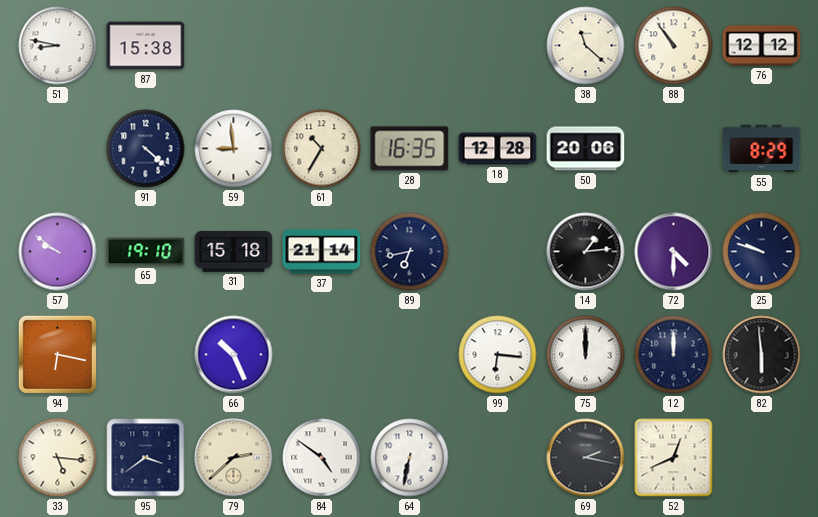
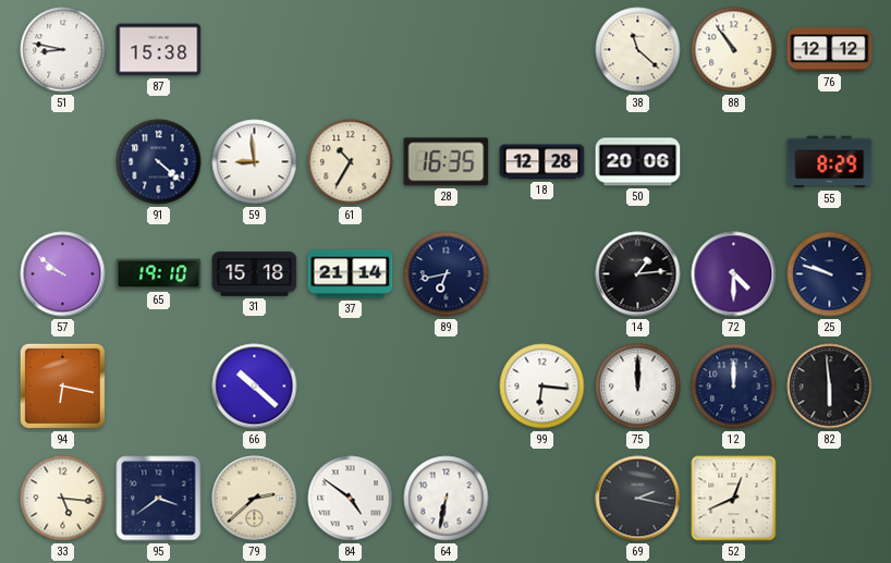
66: 10:26 -> 10:22
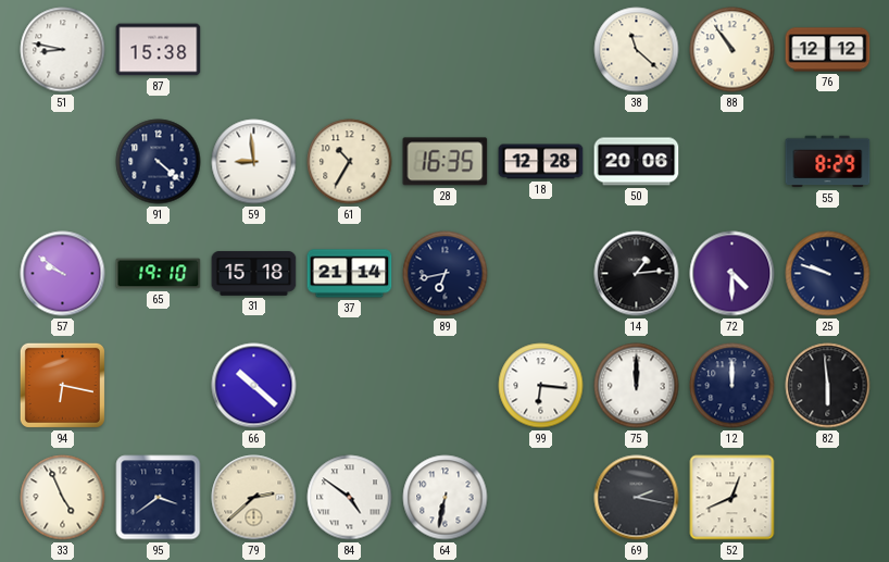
33: 5:16 -> 4:56
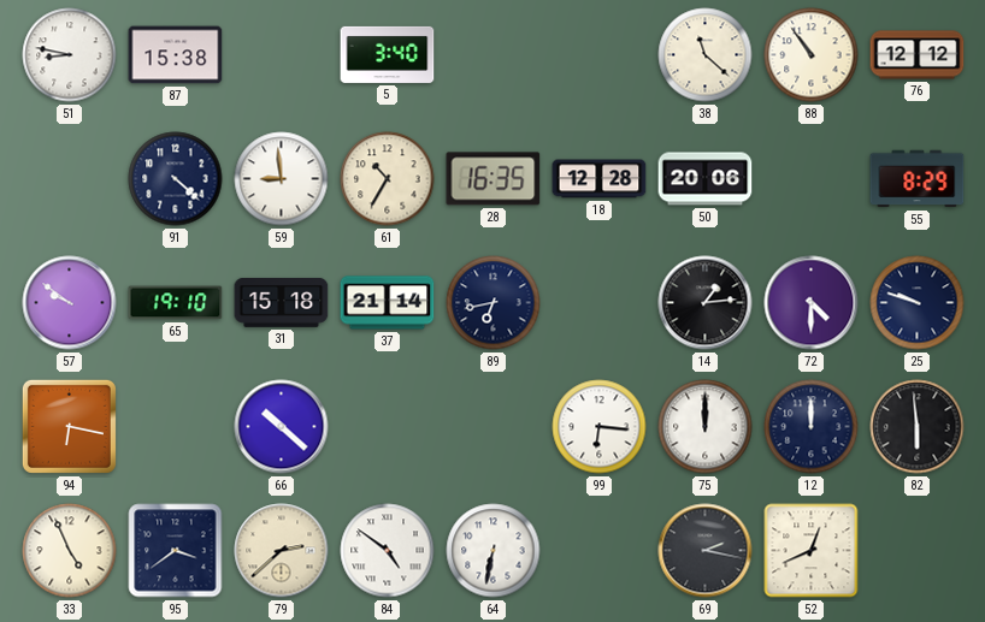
5: none -> 3:40
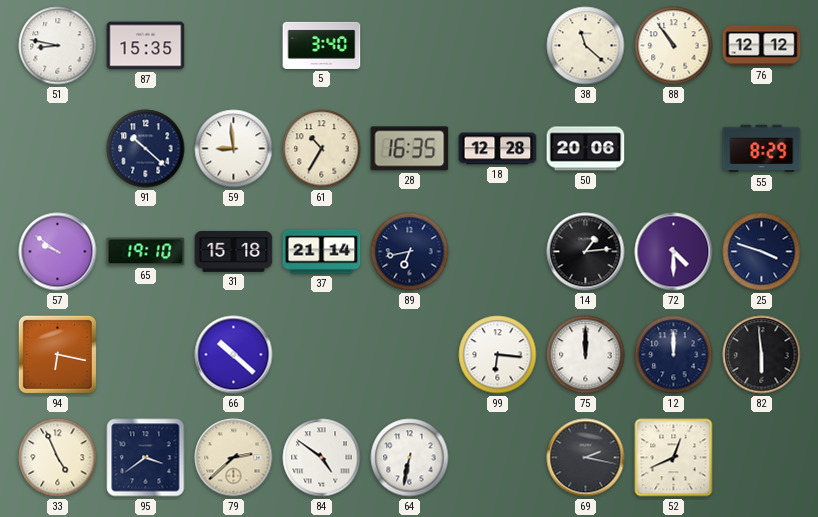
87: 15:38 -> 15:35
91: 4:22 -> 10:22
25: 9:48 -> 3:48
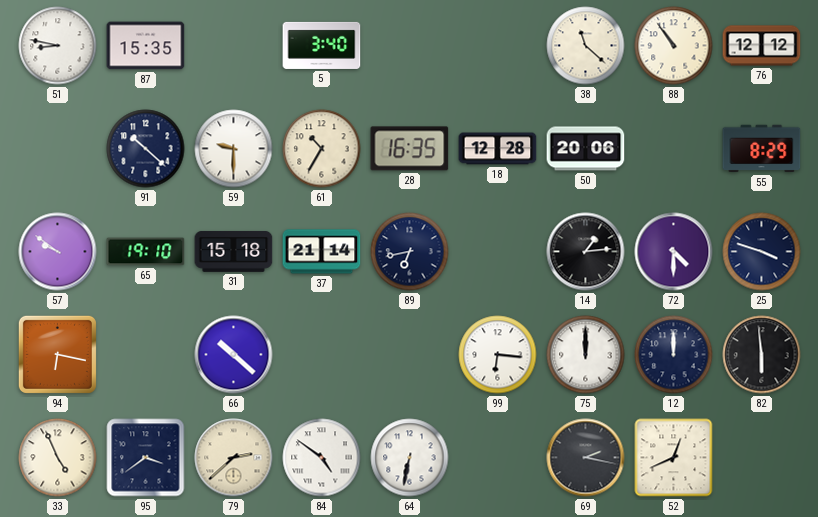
59: 8:59 -> 9:30
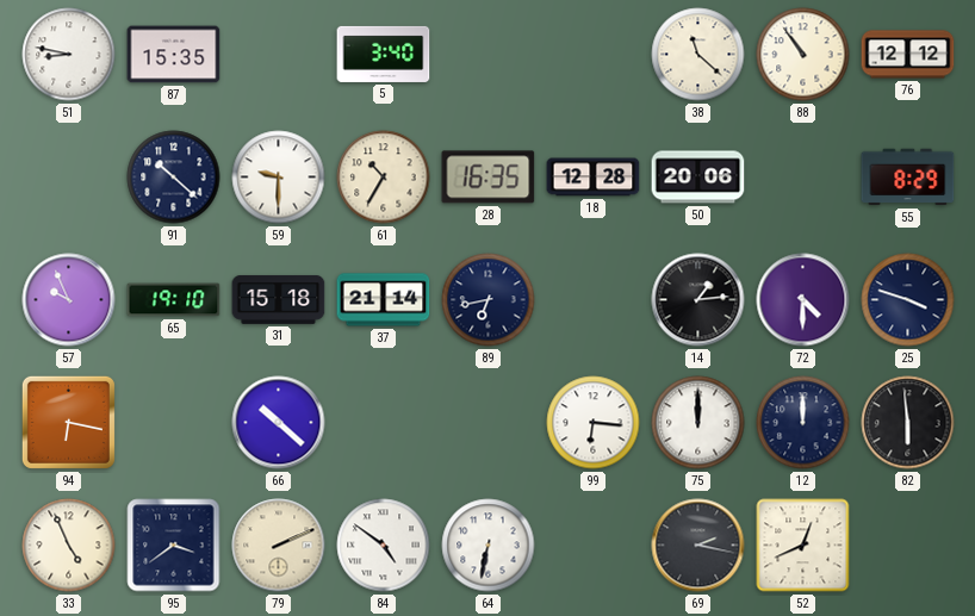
57: 9:51 -> 9:56
79: 2:38 -> 2:11
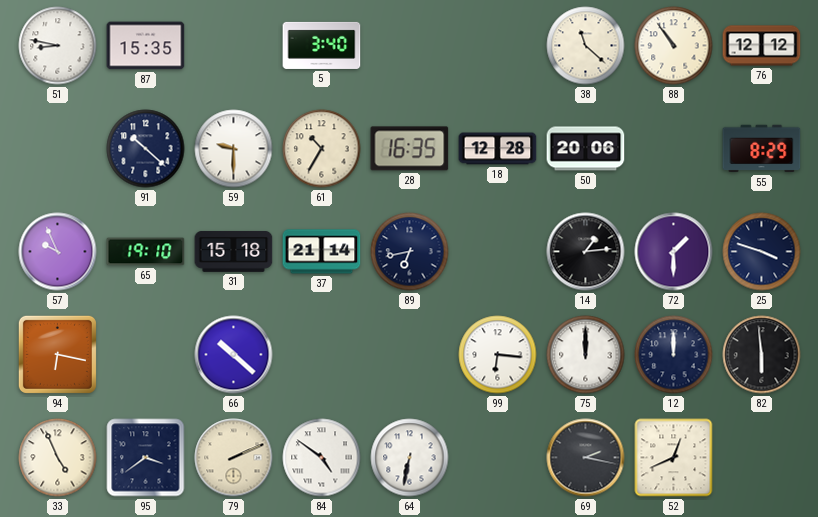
72: 4:30 -> 1:30
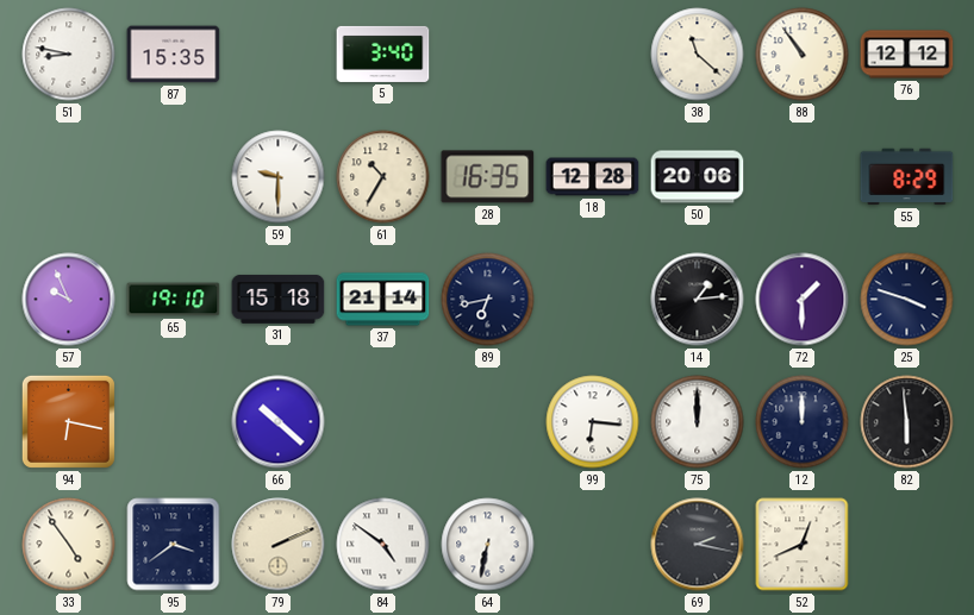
91: 10:22 -> none
33: 4:56 -> 4:54
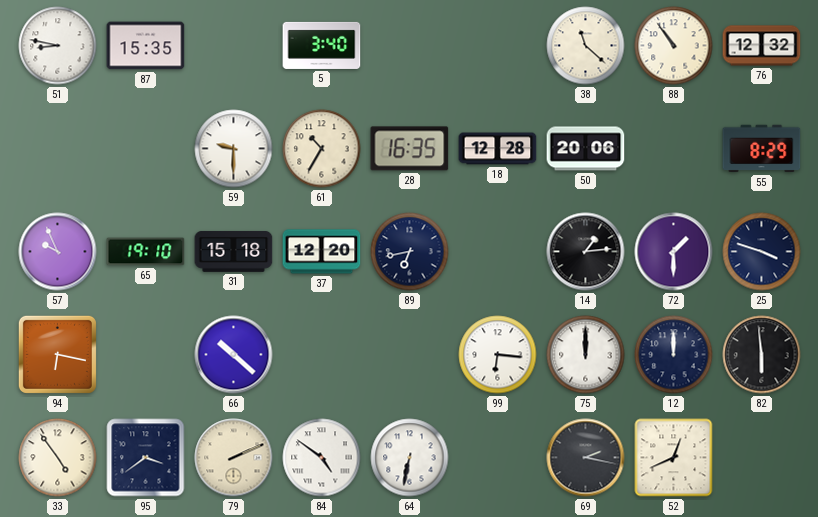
76: 12:12 -> 12:32
37: 21:14 -> 12:20
